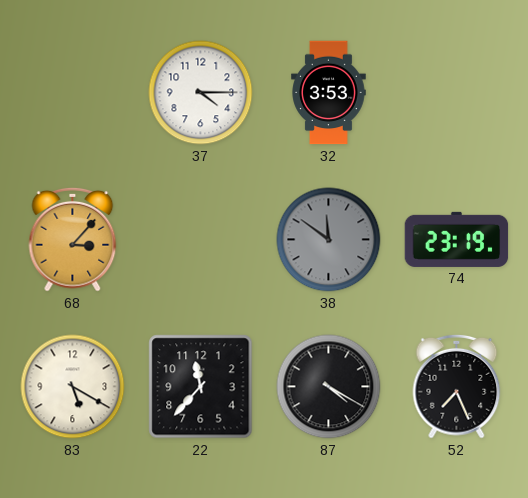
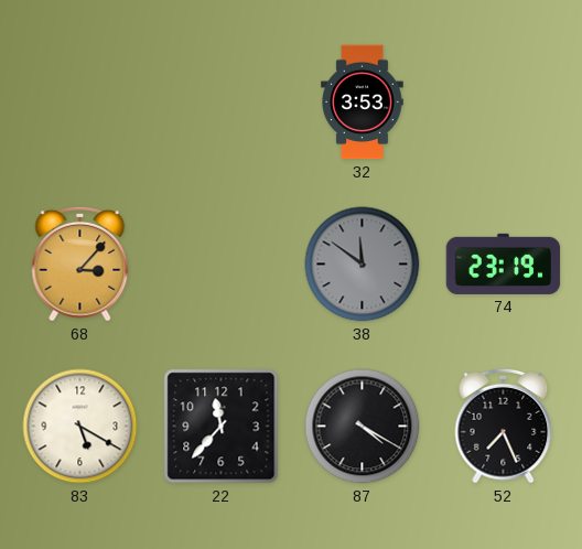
37: 4:15 -> none
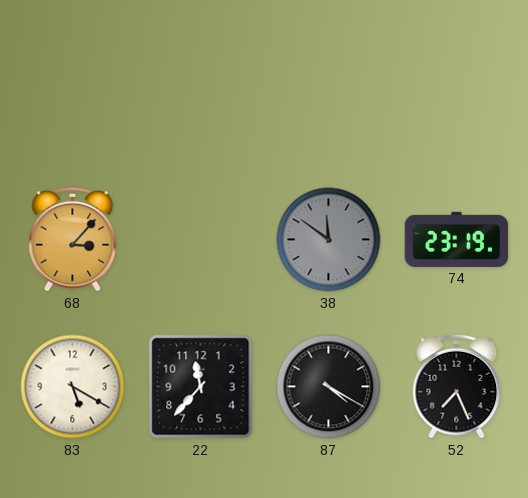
32: 3:53 -> none
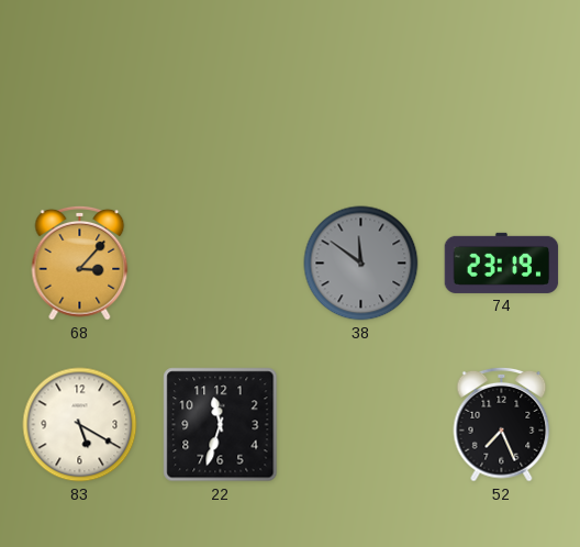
22: 11:37 -> 11:33
87: 4:20 -> none
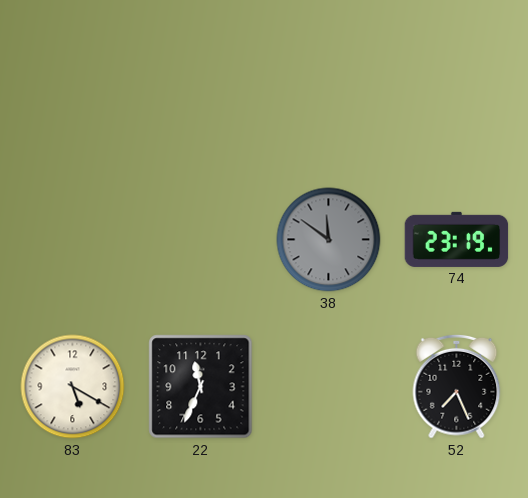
68: 3:07 -> none
22: 11:33 -> 11:34
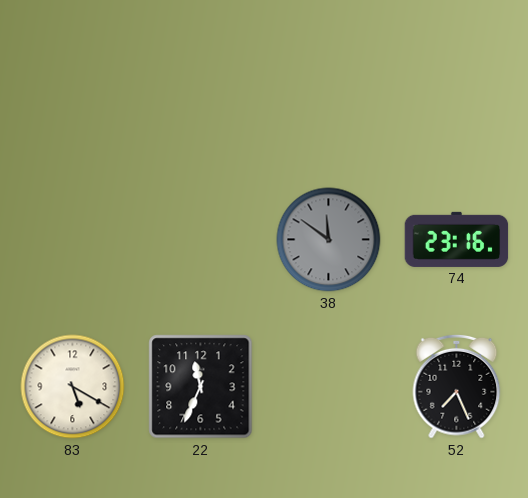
74: 23:19 -> 23:16
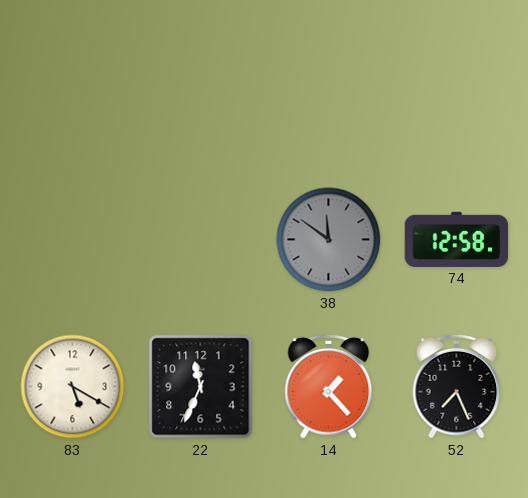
74: 23:16 -> 12:58
14: none -> 1:23
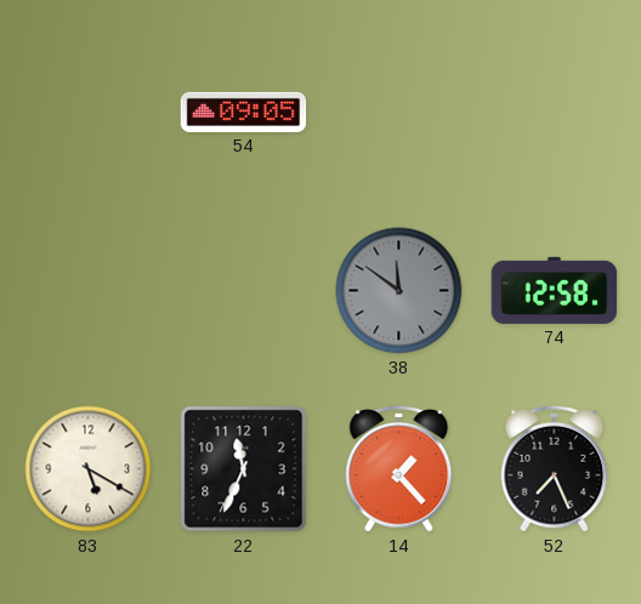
54: none -> 09:05
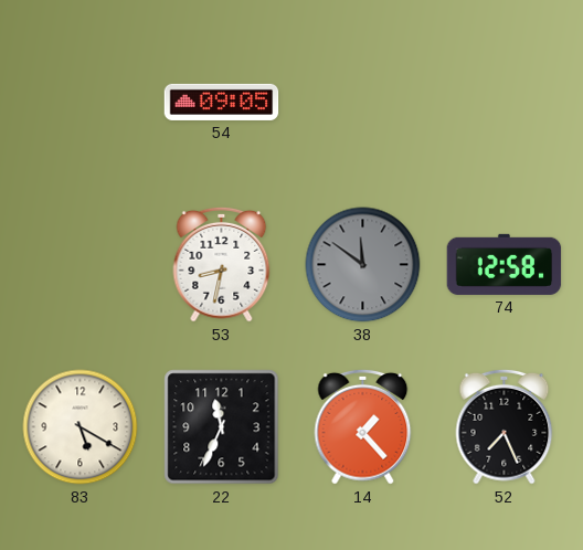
53: none -> 8:32
